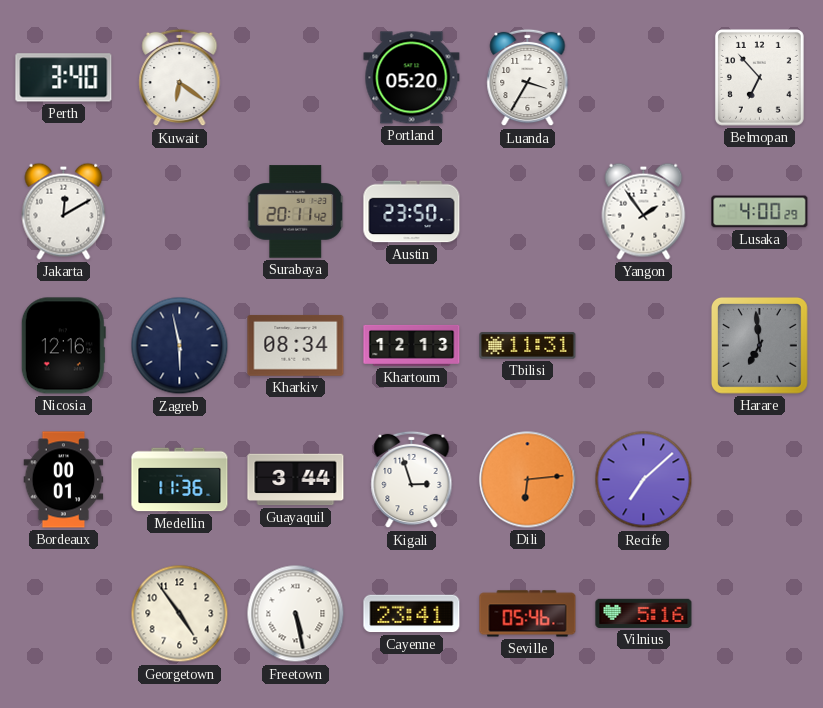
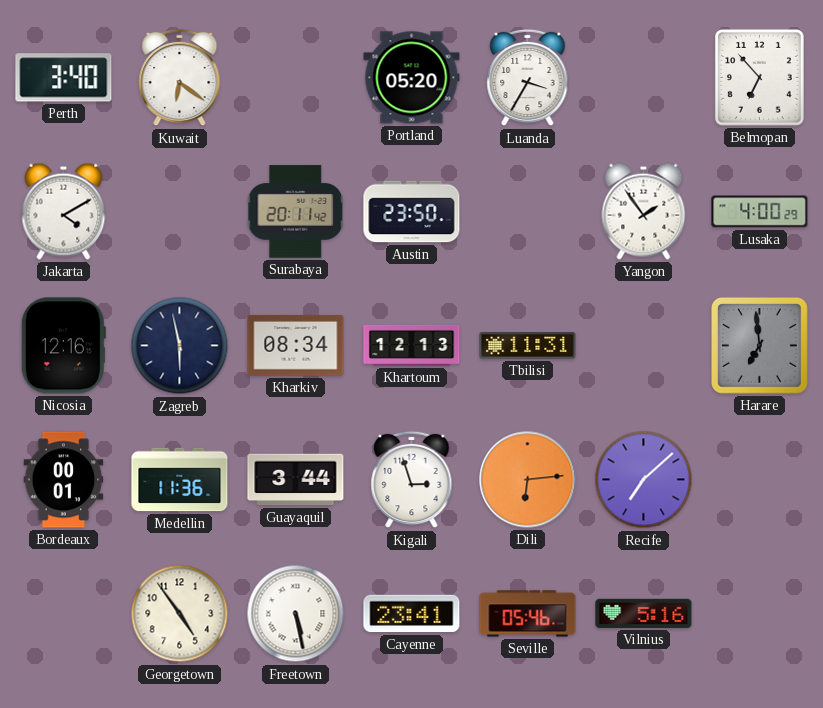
Jakarta: 12:10 -> 4:10
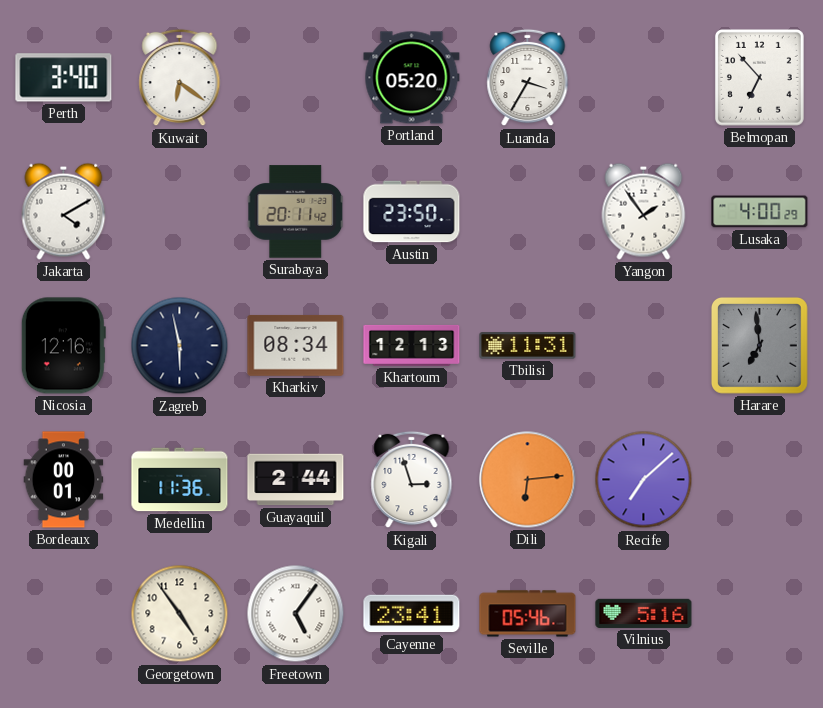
Guayaquil: 3:44 -> 2:44
Freetown: 5:28 -> 5:06
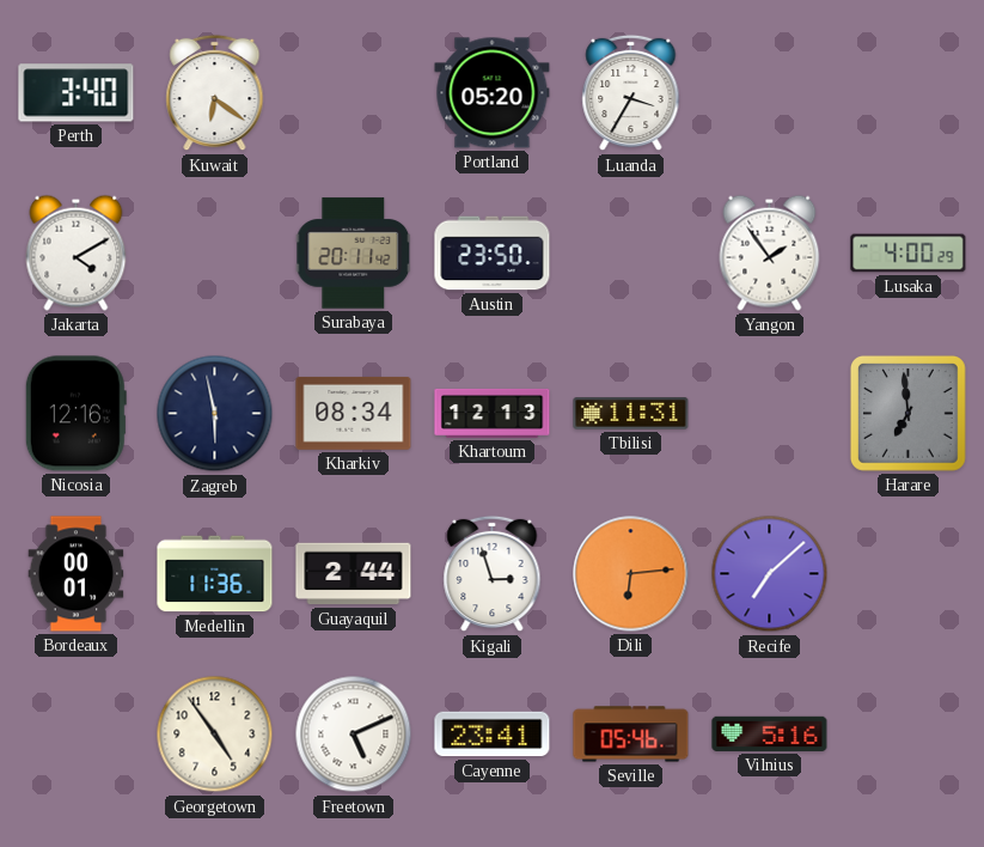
Belmopan: 6:53 -> none
Freetown: 5:06 -> 5:11
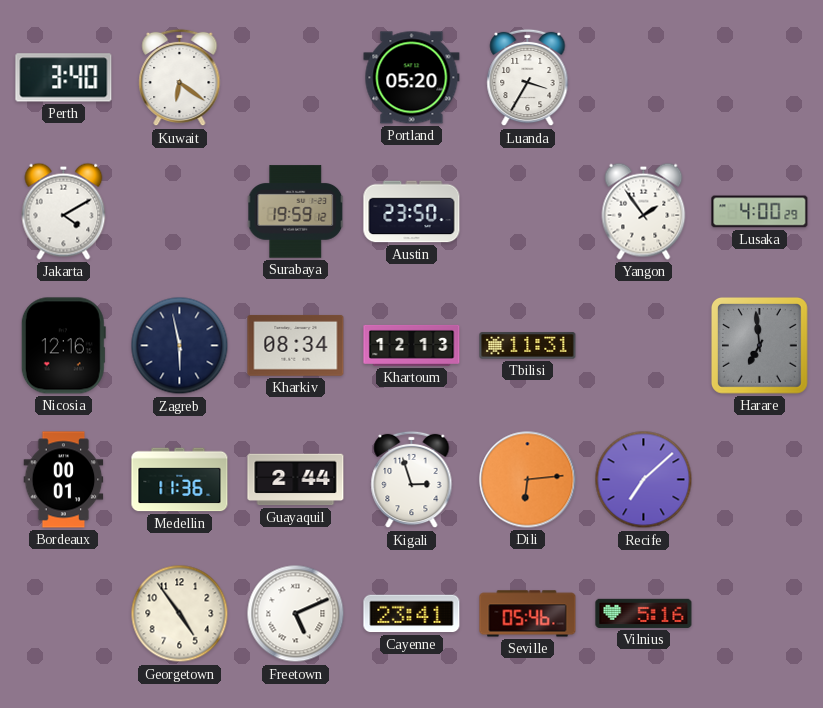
Surabaya: 20:11 -> 19:59
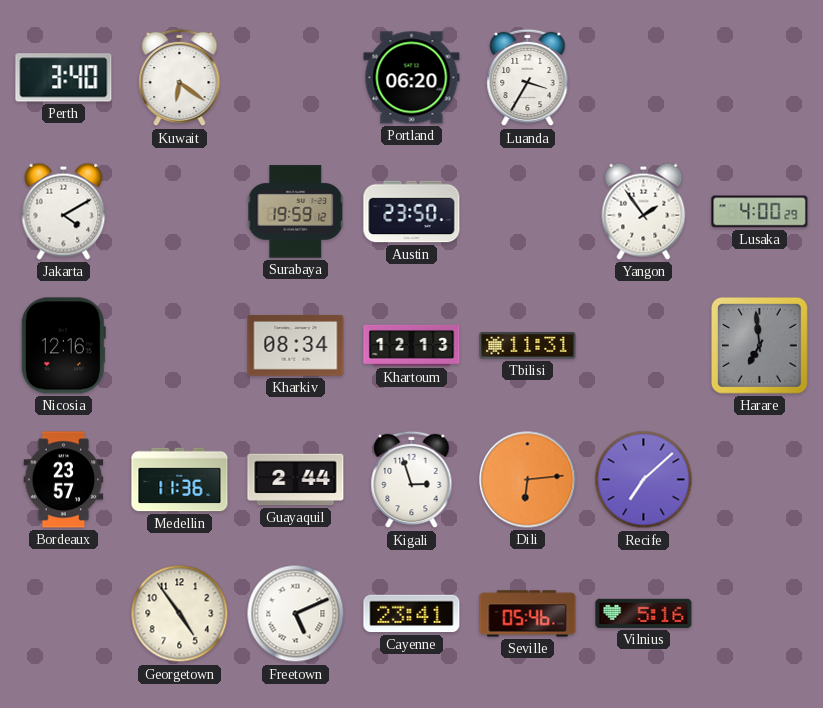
Portland: 05:20 -> 06:20
Zagreb: 5:58 -> none
Bordeaux: 00:01 -> 23:57
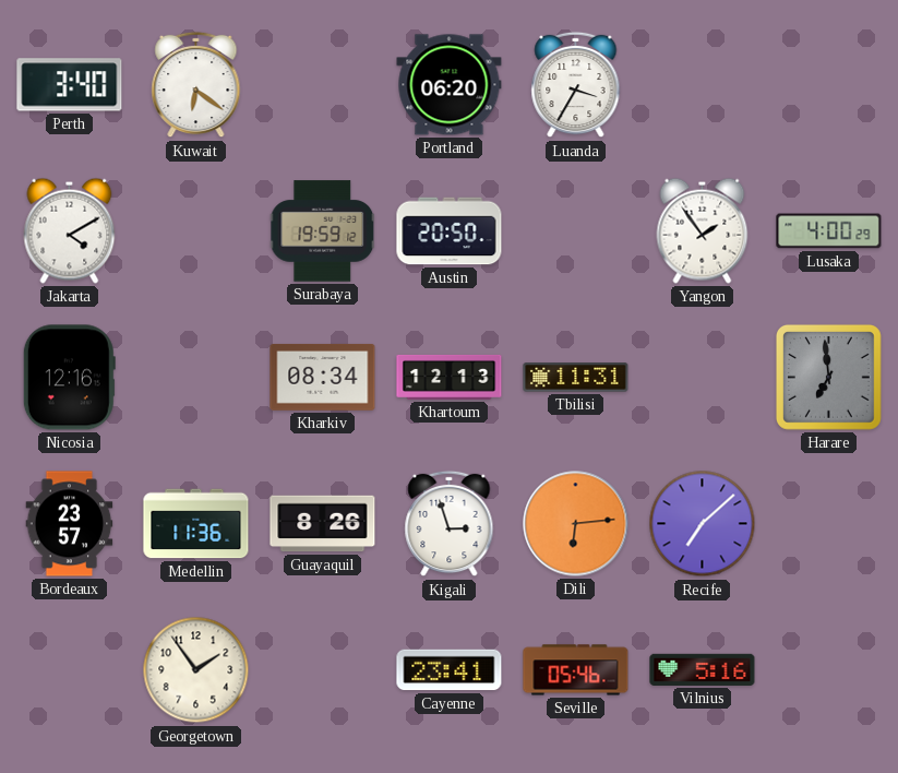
Austin: 23:50 -> 20:50
Guayaquil: 2:44 -> 8:26
Georgetown: 4:54 -> 1:54
Freetown: 5:11 -> none
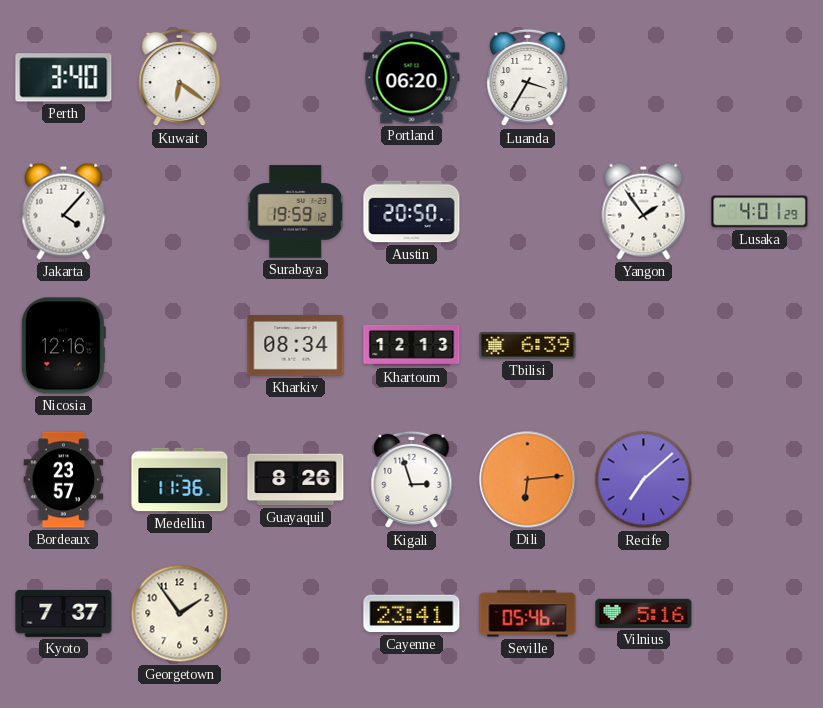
Jakarta: 4:10 -> 4:07
Lusaka: 4:00 -> 4:01
Tbilisi: 11:31 -> 6:39
Harare: 6:59 -> none
Kyoto: none -> 7:37
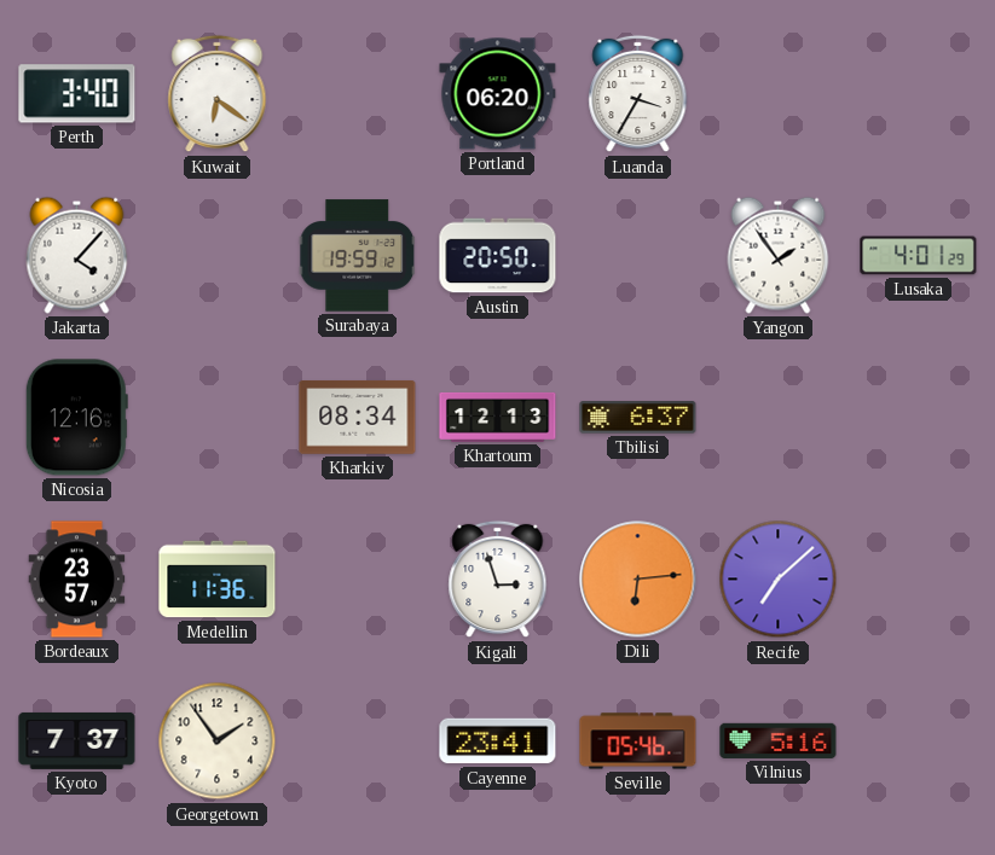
Tbilisi: 6:39 -> 6:37
Guayaquil: 8:26 -> none
